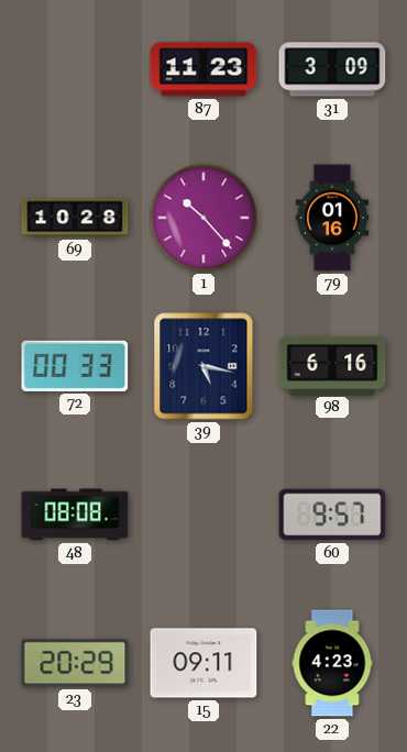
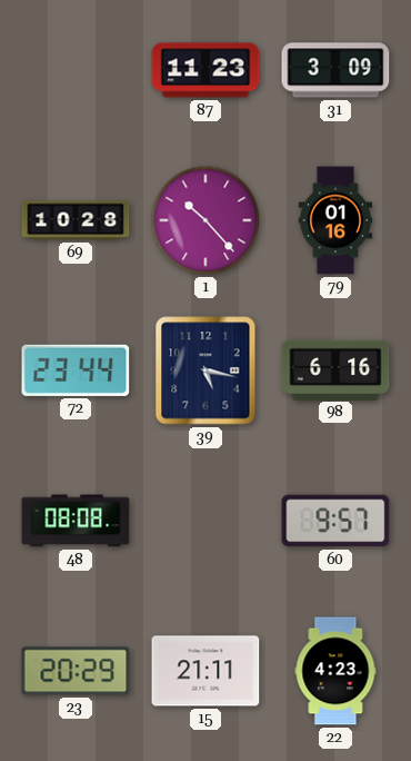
72: 00:33 -> 23:44
15: 09:11 -> 21:11
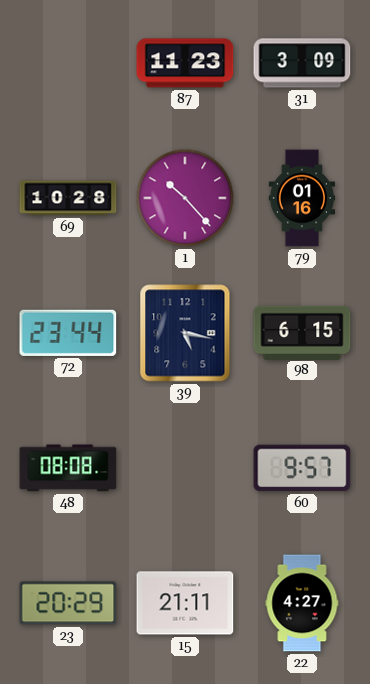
98: 6:16 -> 6:15
22: 4:23 -> 4:27
